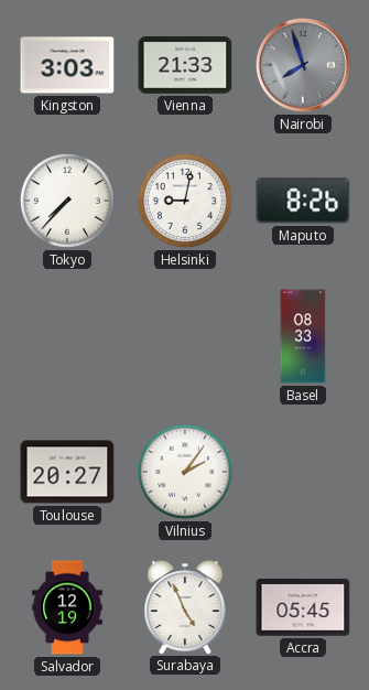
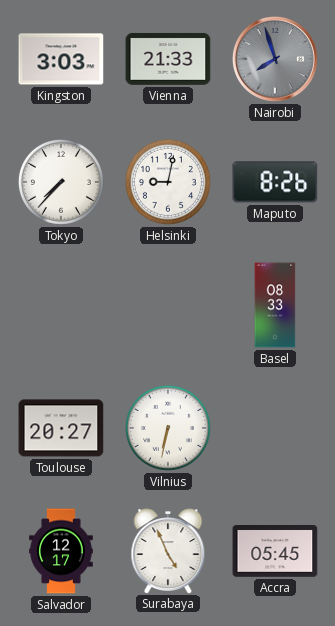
Vilnius: 2:06 -> 6:32
Salvador: 12:19 -> 12:17
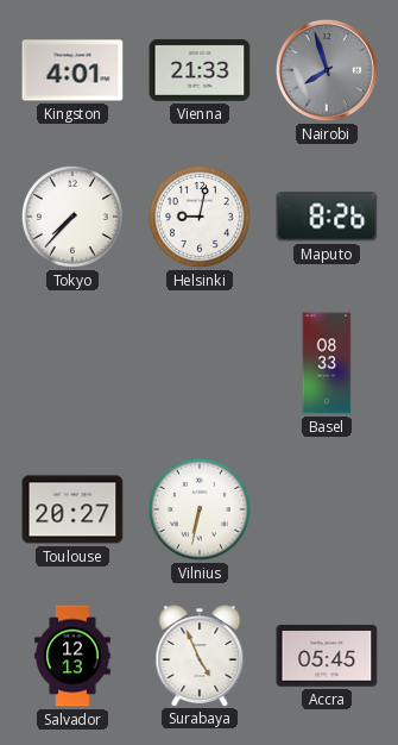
Kingston: 3:03 -> 4:01
Salvador: 12:17 -> 12:13
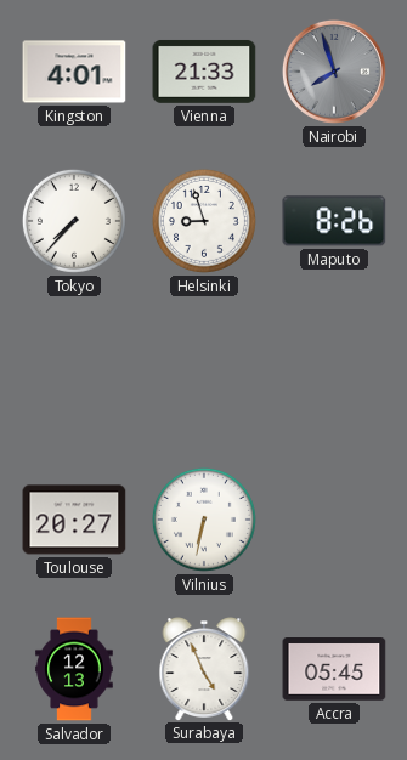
Helsinki: 9:02 -> 8:57
Basel: 08:33 -> none
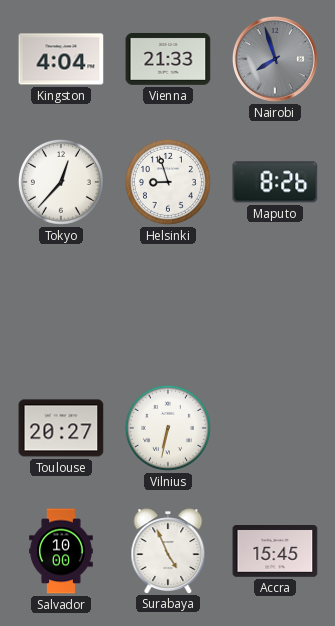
Kingston: 4:01 -> 4:04
Tokyo: 7:37 -> 12:37
Salvador: 12:13 -> 10:00
Accra: 05:45 -> 15:45
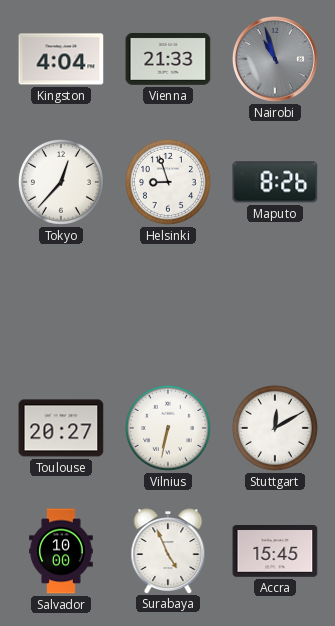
Nairobi: 7:57 -> 10:57
Stuttgart: none -> 12:10
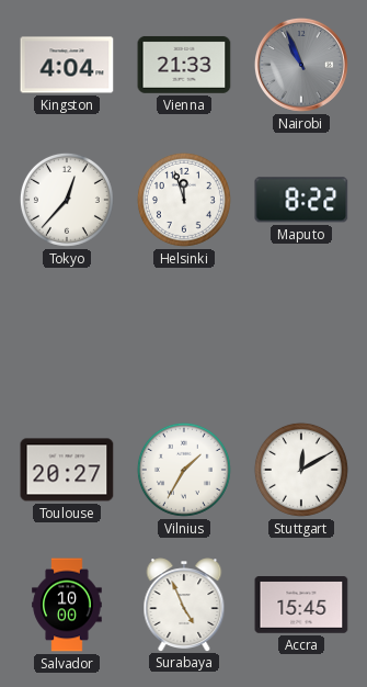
Nairobi: 10:57 -> 10:56
Helsinki: 8:57 -> 11:57
Maputo: 8:26 -> 8:22
Vilnius: 6:32 -> 1:35
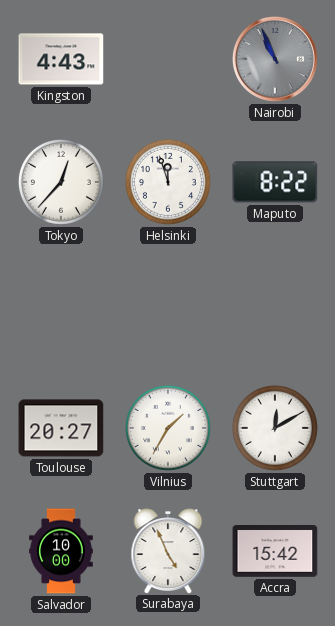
Kingston: 4:04 -> 4:43
Vienna: 21:33 -> none
Accra: 15:45 -> 15:42
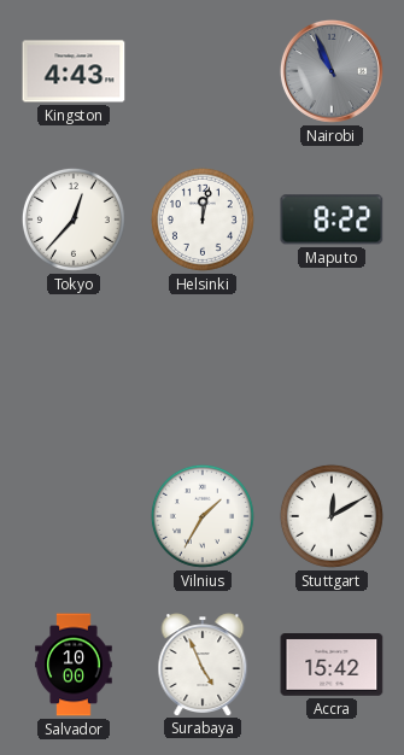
Helsinki: 11:57 -> 12:02
Toulouse: 20:27 -> none
